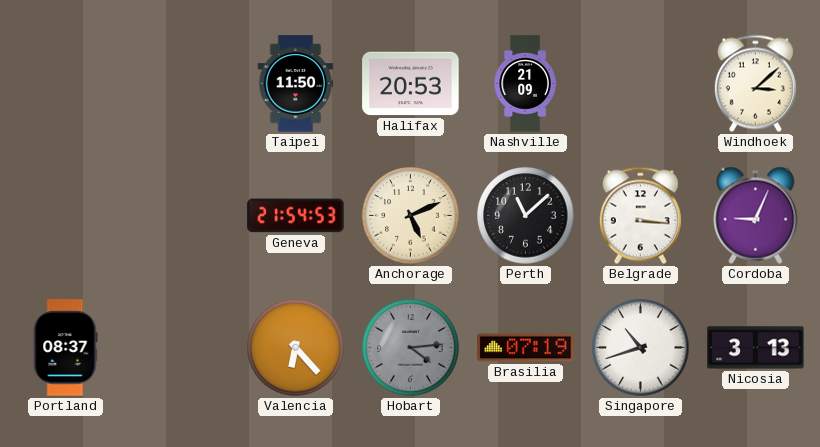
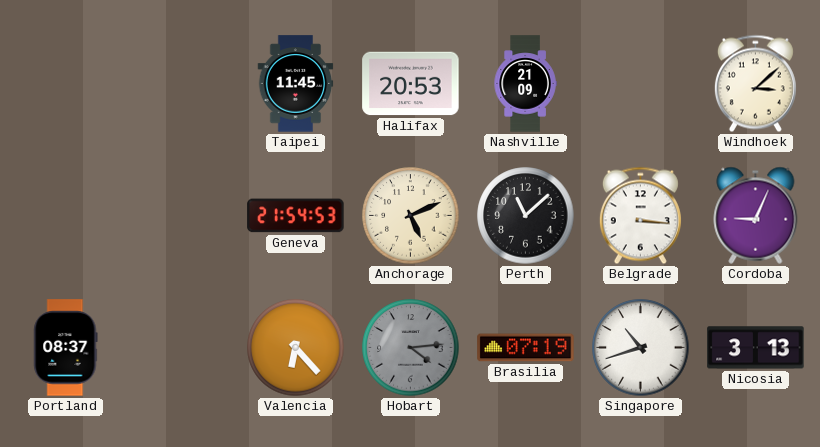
Taipei: 11:50 -> 11:45
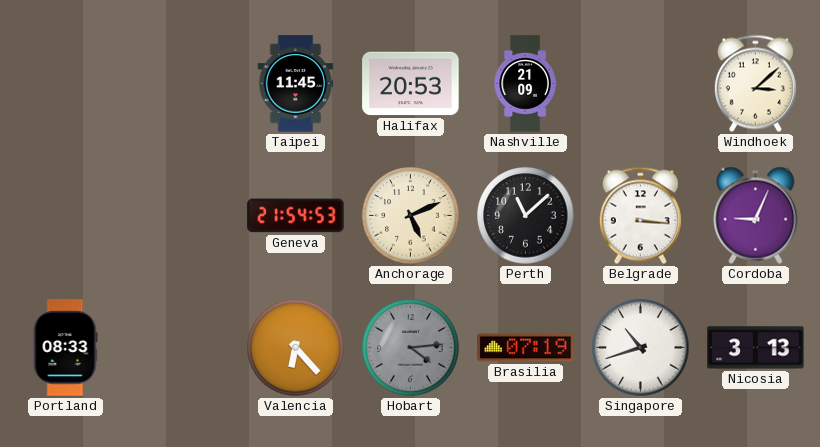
Portland: 08:37 -> 08:33
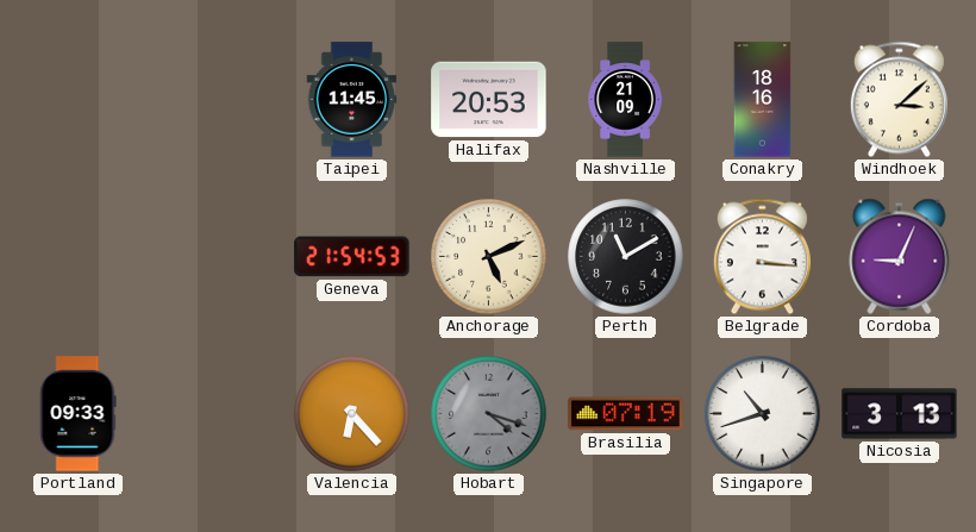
Conakry: none -> 18:16
Perth: 11:08 -> 11:10
Portland: 08:33 -> 09:33
Hobart: 4:14 -> 4:18
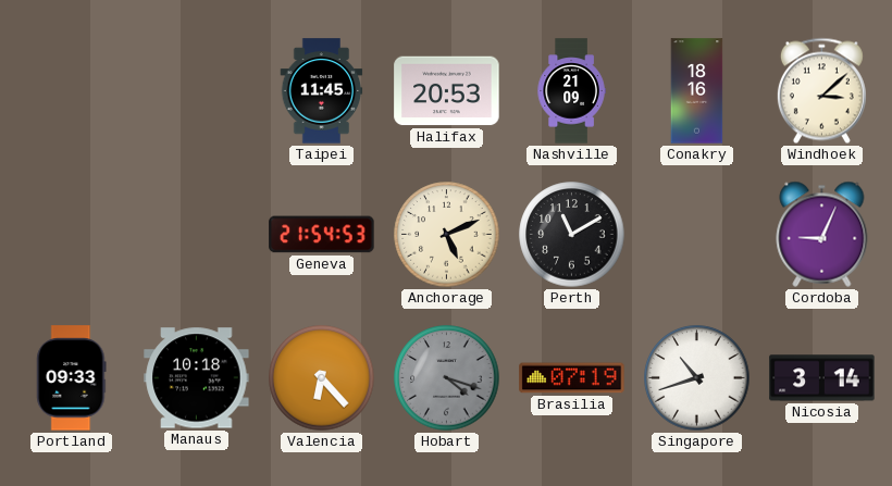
Belgrade: 3:16 -> none
Manaus: none -> 10:18
Nicosia: 3:13 -> 3:14
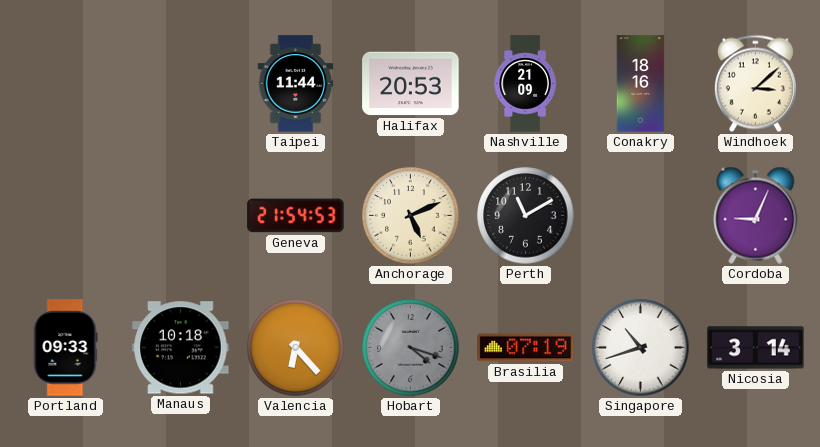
Taipei: 11:45 -> 11:44
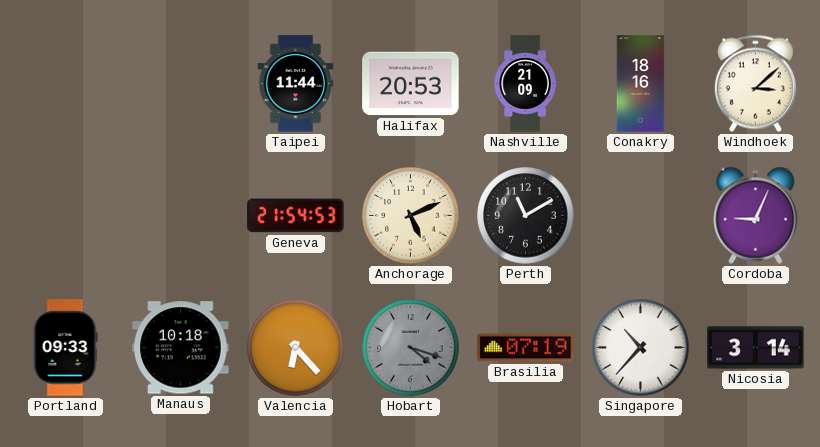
Singapore: 10:42 -> 10:37
